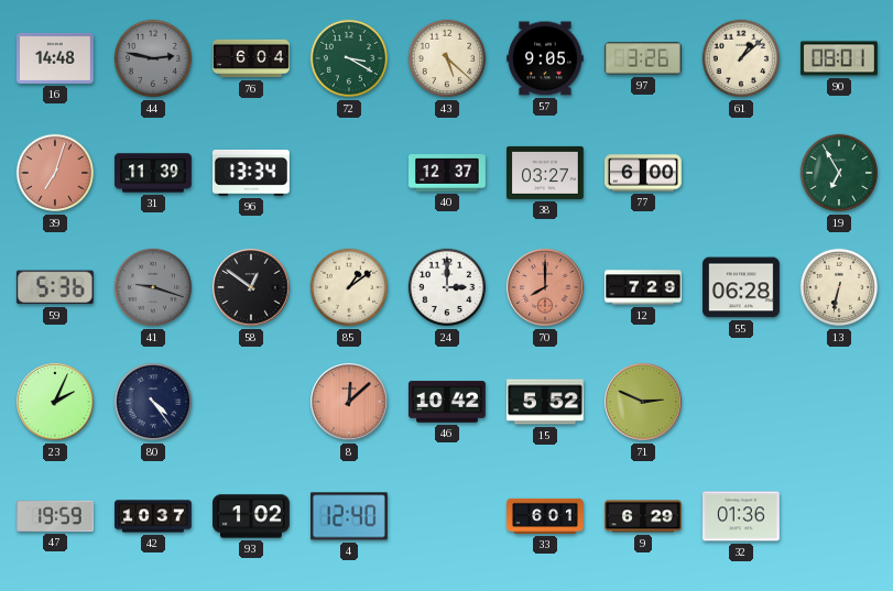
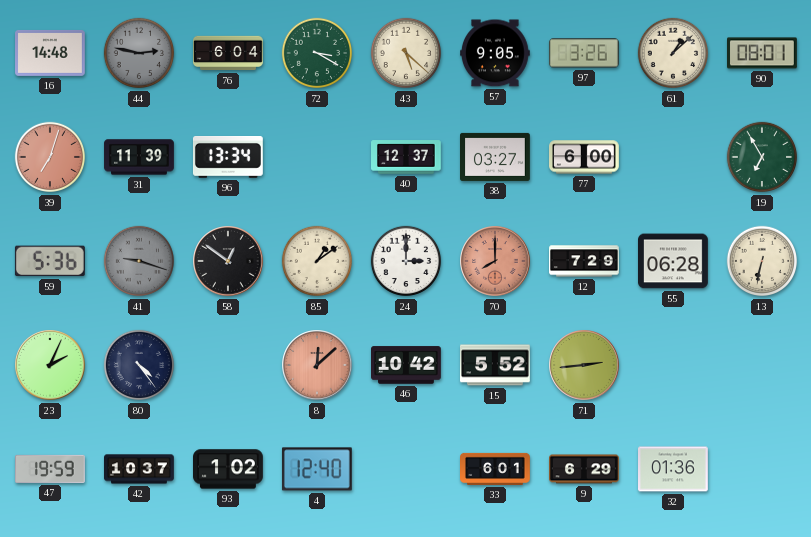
71: 2:49 -> 2:44
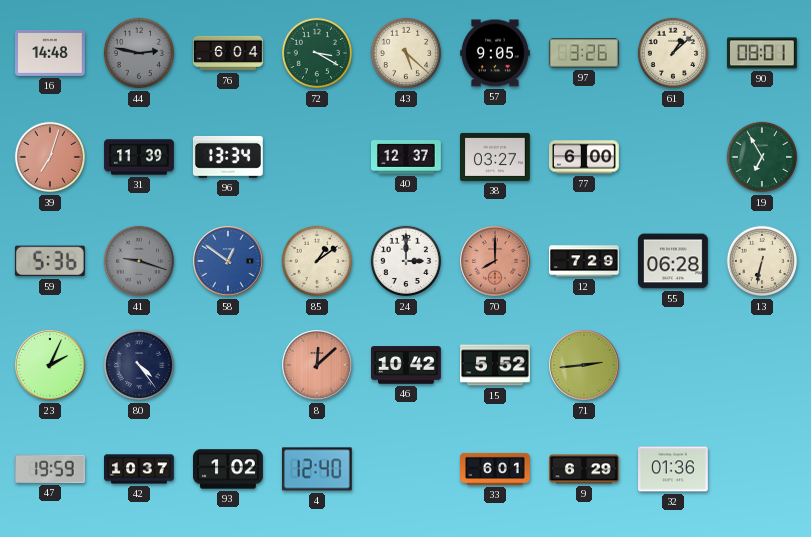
58 dial: black -> blue
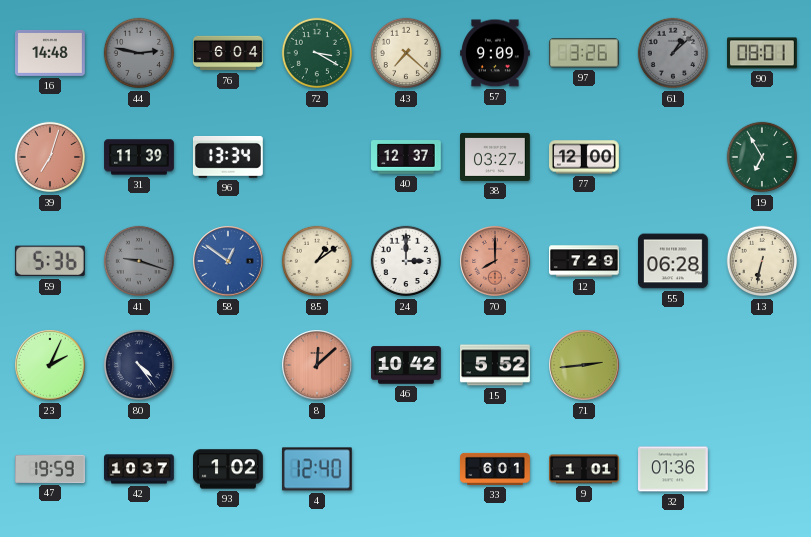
43: 5:22 -> 7:22
57: 9:05 -> 9:09
61 dial: cream -> grey
77: 6:00 -> 12:00
9: 6:29 -> 1:01
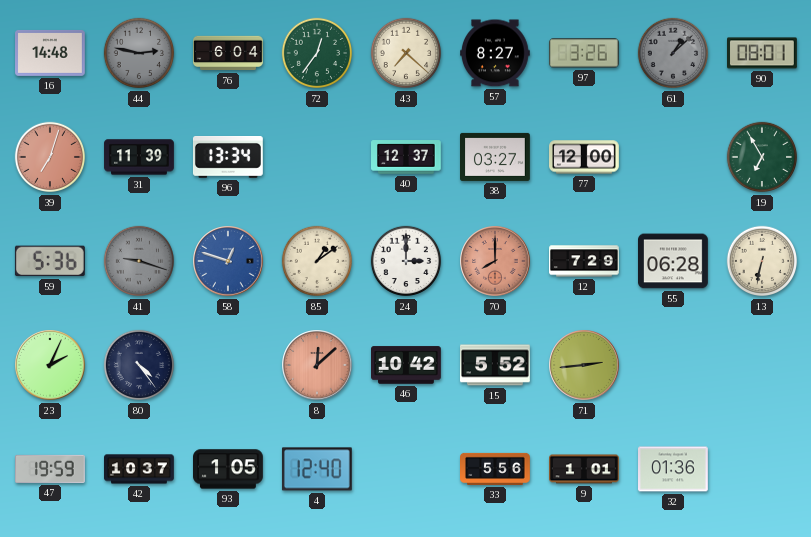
72: 3:20 -> 12:36
57: 9:09 -> 8:27
58: 12:51 -> 12:48
93: 1:02 -> 1:05
33: 6:01 -> 5:56
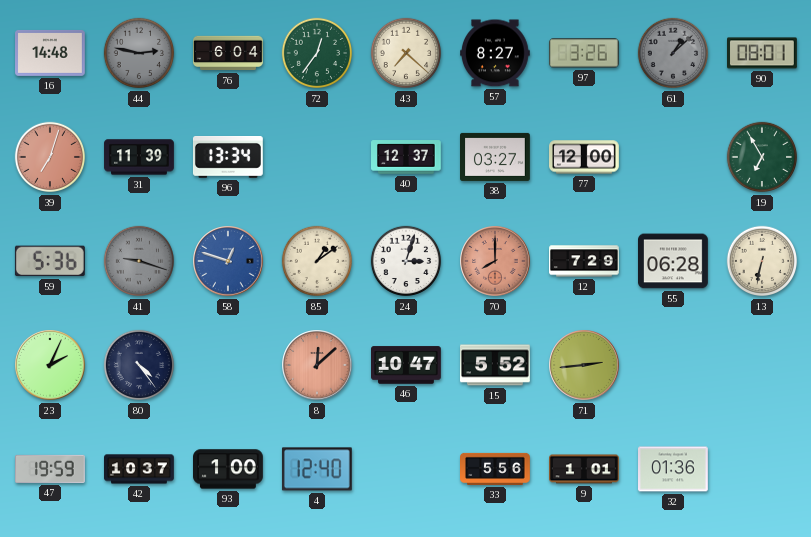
24: 3:00 -> 3:03
46: 10:42 -> 10:47
93: 1:05 -> 1:00
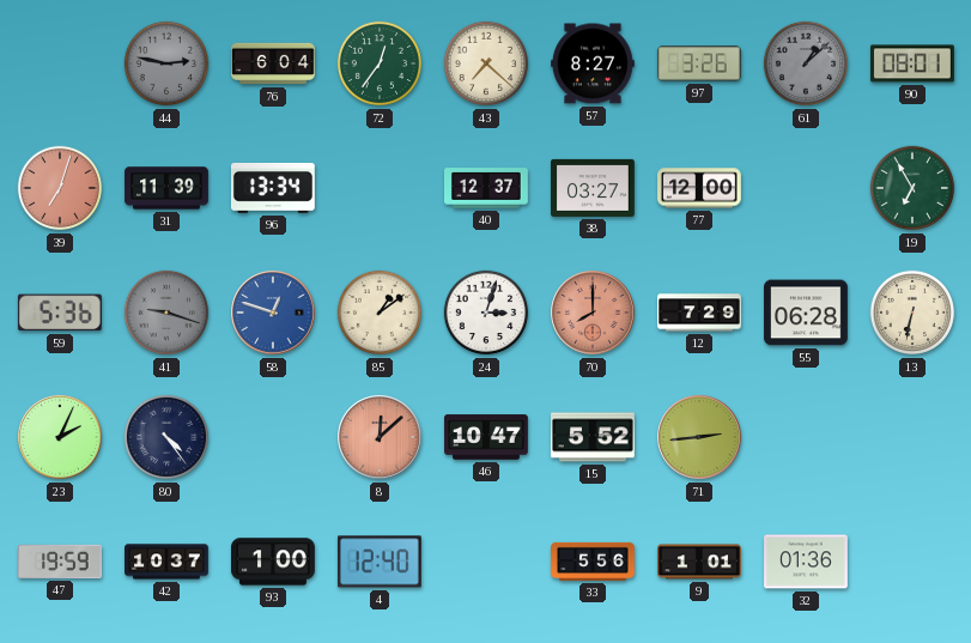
16: 14:48 -> none
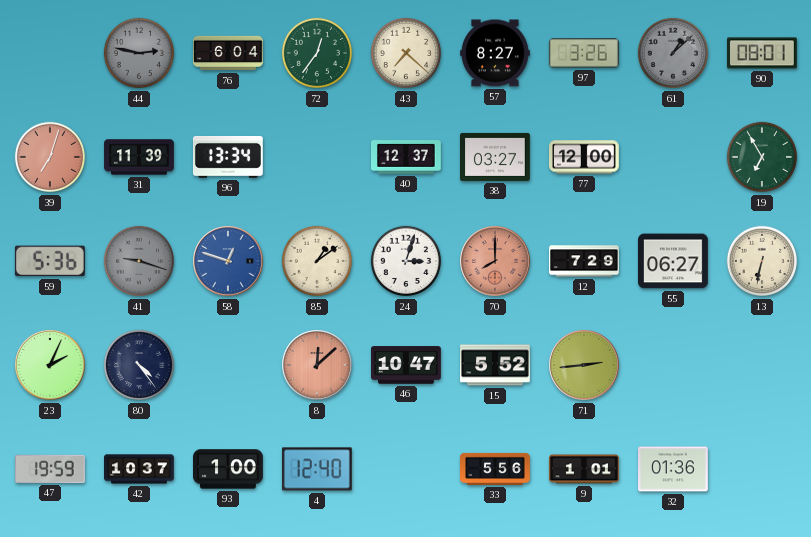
55: 06:28 -> 06:27
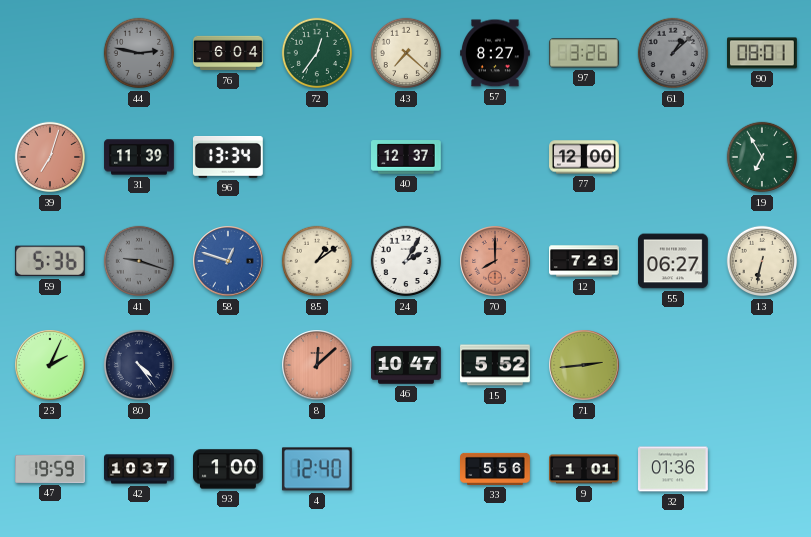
38: 03:27 -> none
24: 3:03 -> 2:05
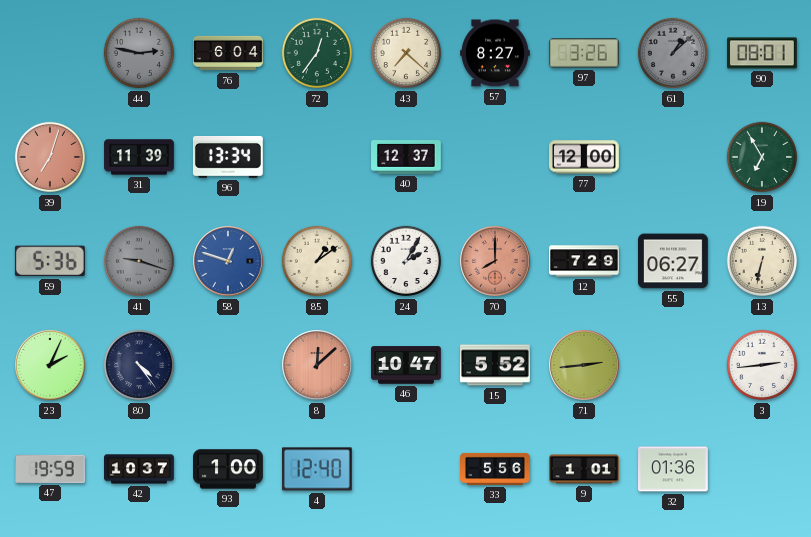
3: none -> 2:44
